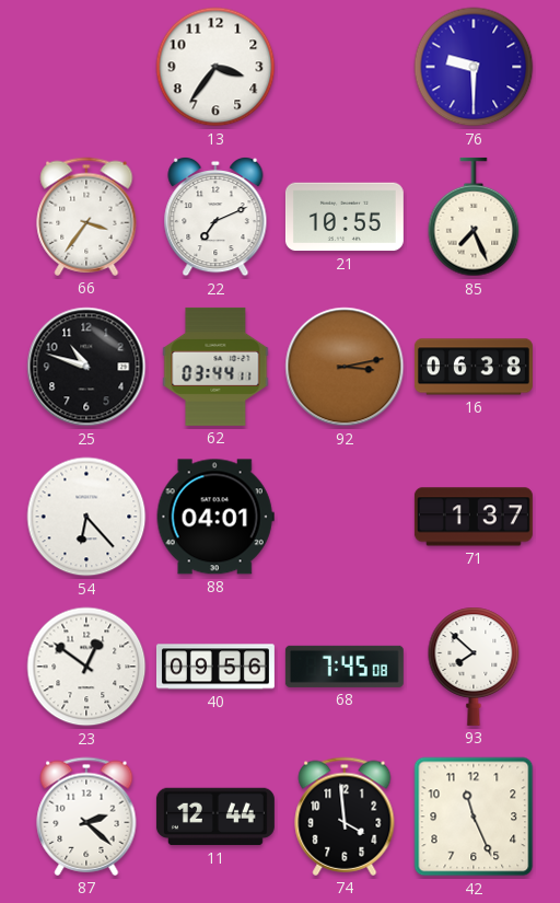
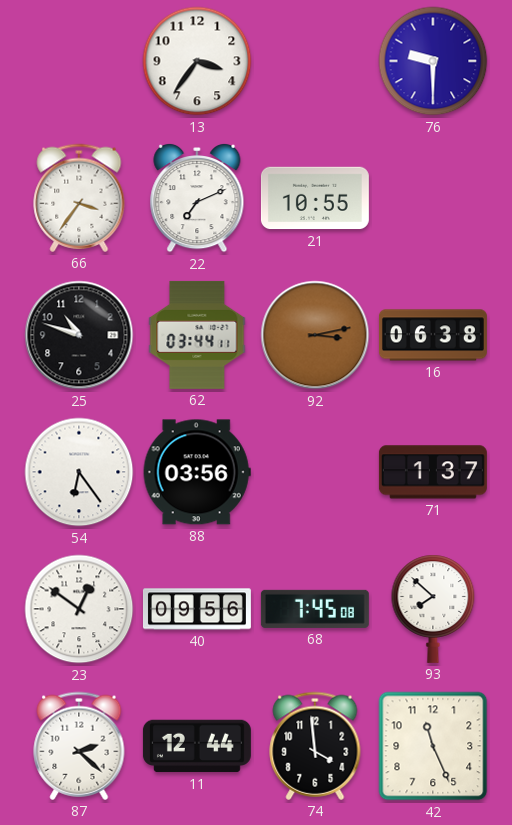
85: 7:26 -> none
54: 6:23 -> 6:24
88: 04:01 -> 03:56
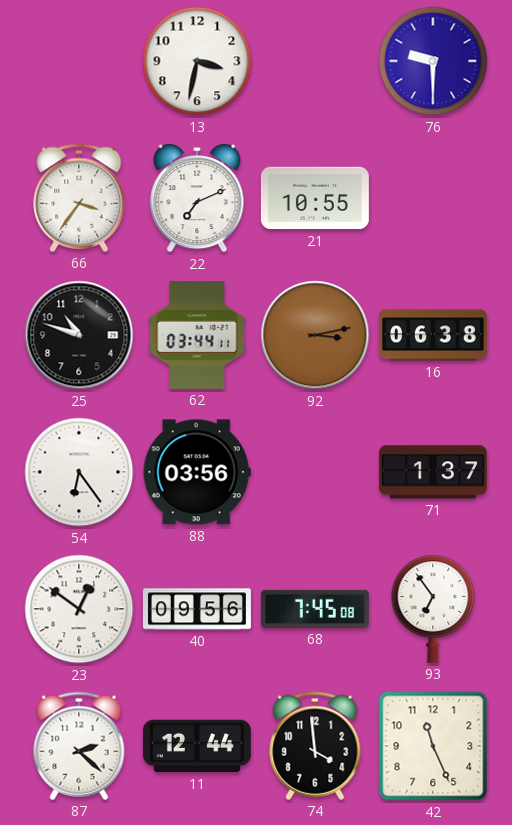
13: 3:36 -> 3:32
93: 7:52 -> 6:54
